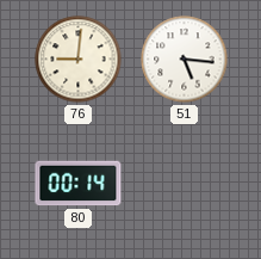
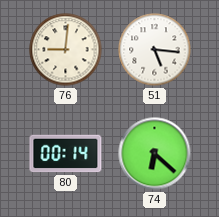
74: none -> 6:22
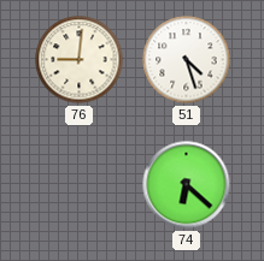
51: 5:16 -> 4:27
80: 00:14 -> none
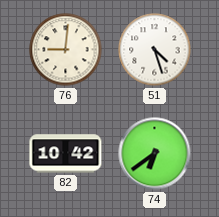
82: none -> 10:42
74: 6:22 -> 6:39
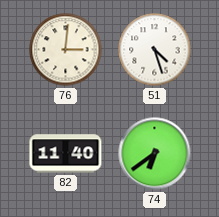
76: 9:01 -> 3:01
82: 10:42 -> 11:40
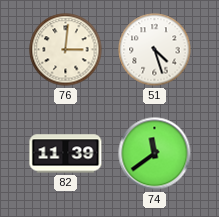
82: 11:40 -> 11:39
74: 6:39 -> 11:39
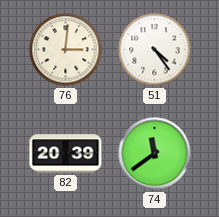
51: 4:27 -> 4:24
82: 11:39 -> 20:39
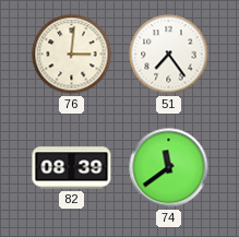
51: 4:24 -> 7:24
82: 20:39 -> 08:39
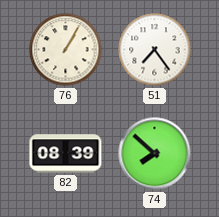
76: 3:01 -> 1:05
74: 11:39 -> 7:52
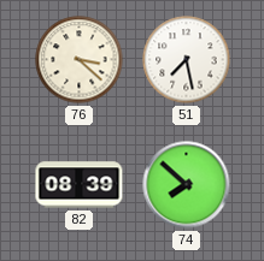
76: 1:05 -> 3:22
51: 7:24 -> 7:28
